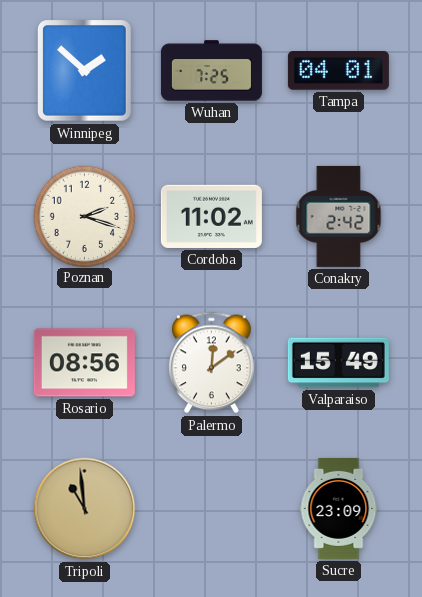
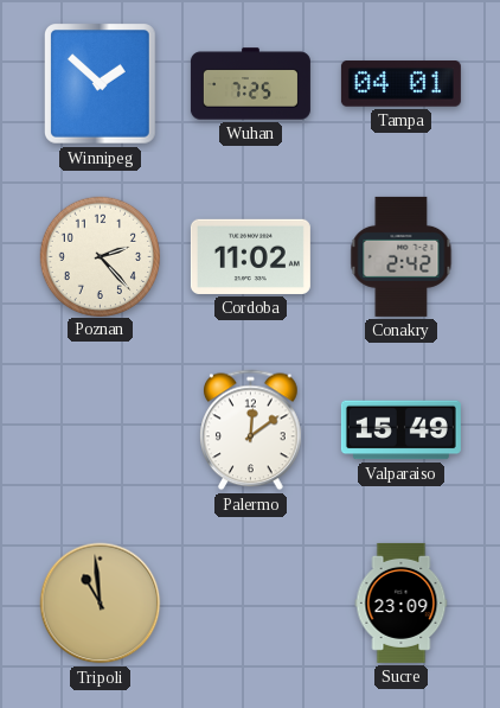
Poznan: 2:18 -> 2:23
Rosario: 08:56 -> none
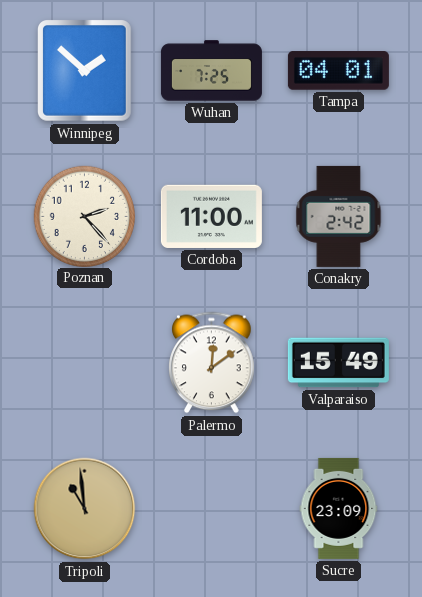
Cordoba: 11:02 -> 11:00
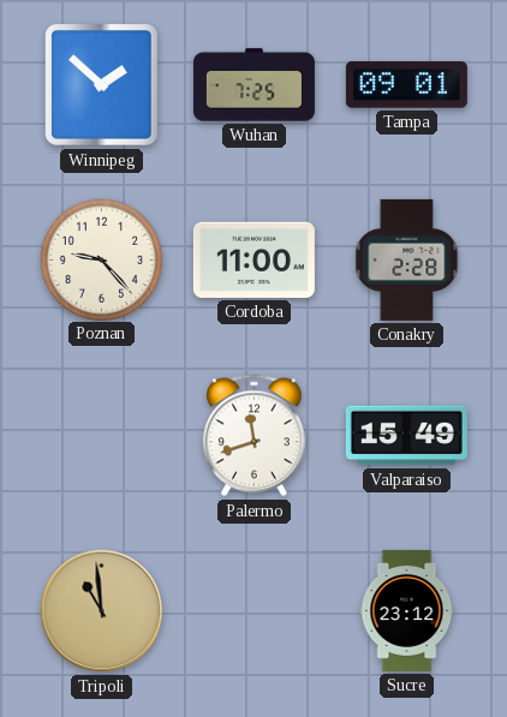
Tampa: 04:01 -> 09:01
Poznan: 2:23 -> 9:23
Conakry: 2:42 -> 2:28
Palermo: 12:09 -> 11:42
Sucre: 23:09 -> 23:12
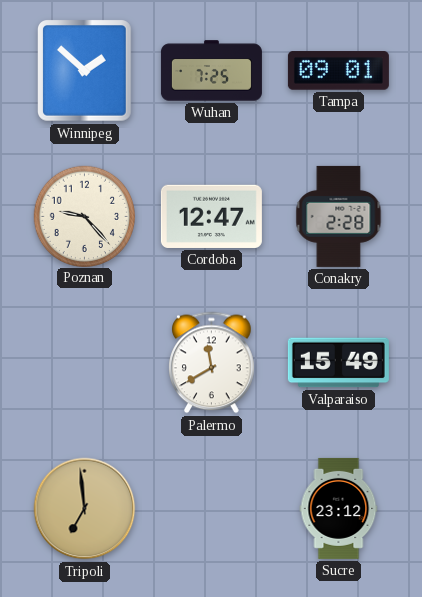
Cordoba: 11:00 -> 12:47
Palermo: 11:42 -> 11:40
Tripoli: 10:59 -> 6:59
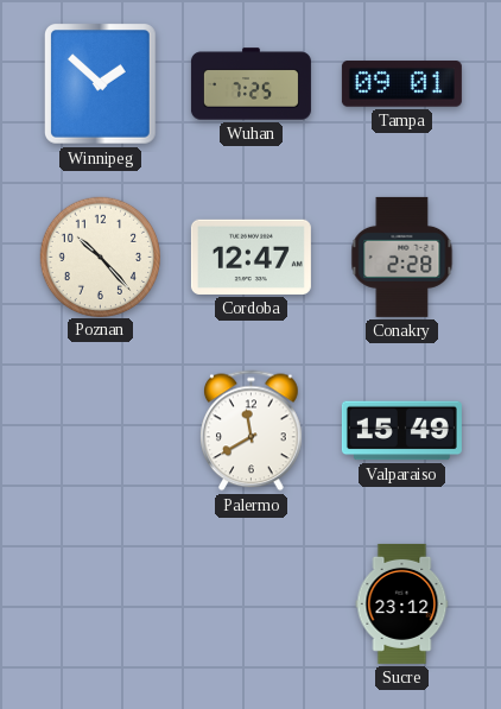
Poznan: 9:23 -> 10:23
Tripoli: 6:59 -> none
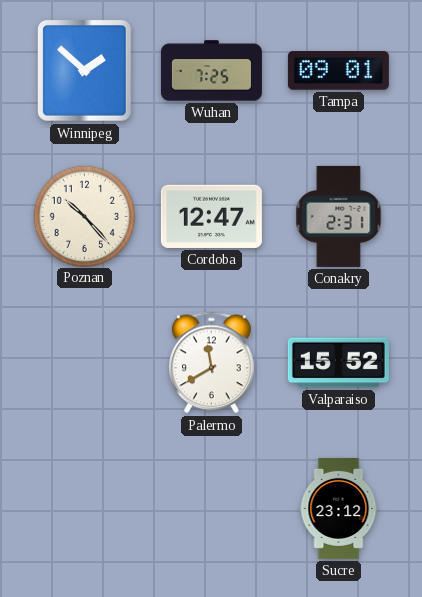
Conakry: 2:28 -> 2:31
Valparaiso: 15:49 -> 15:52
